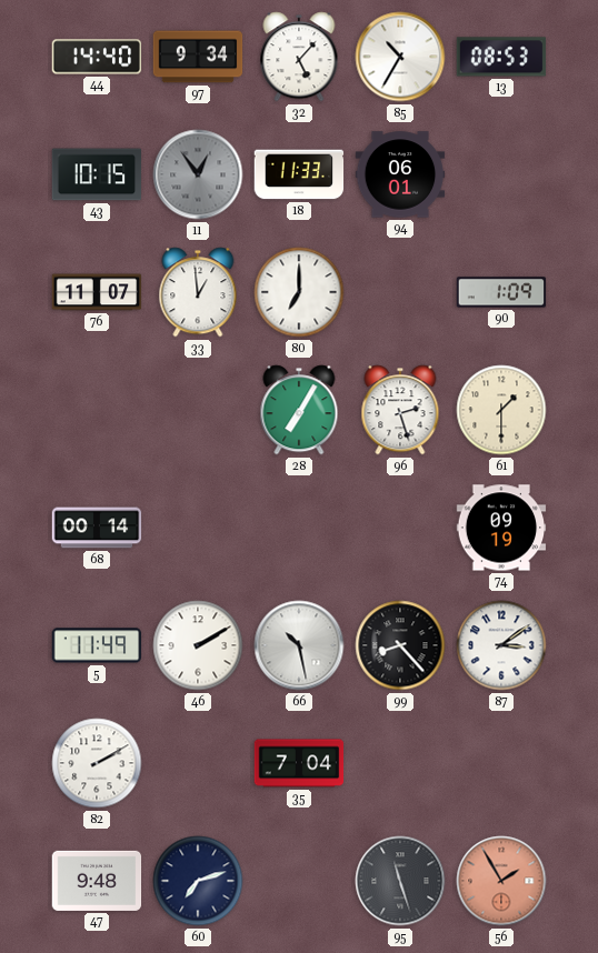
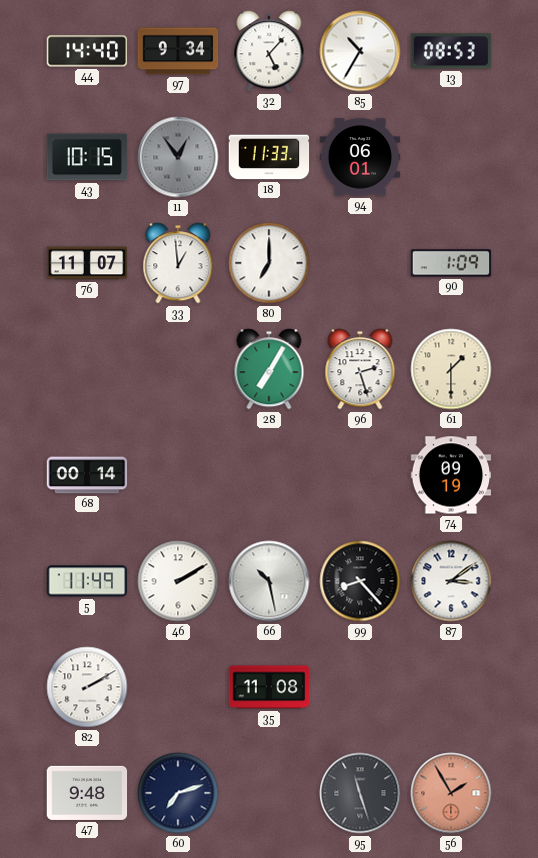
35: 7:04 -> 11:08
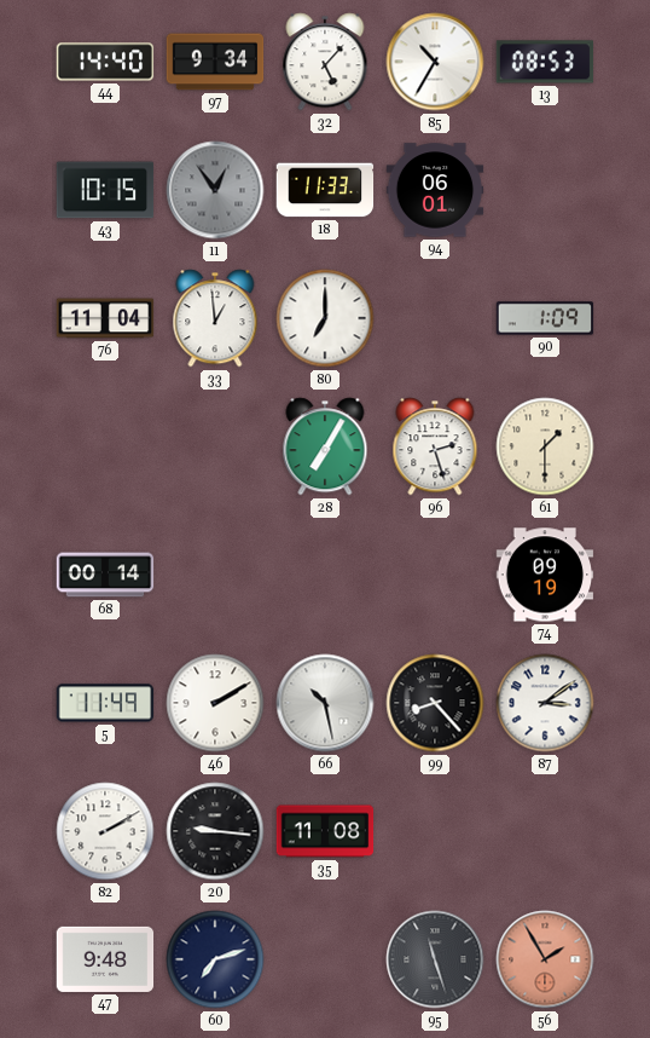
76: 11:07 -> 11:04
20: none -> 9:16
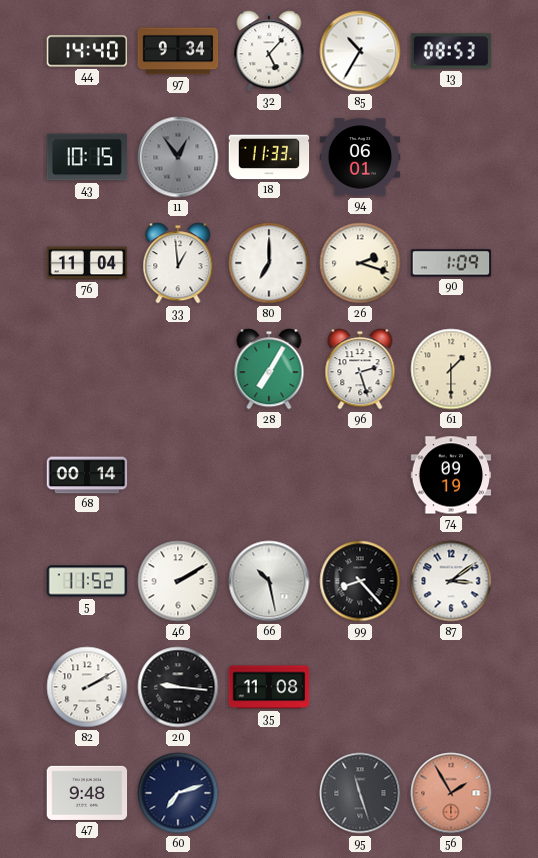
26: none -> 2:18
5: 11:49 -> 11:52
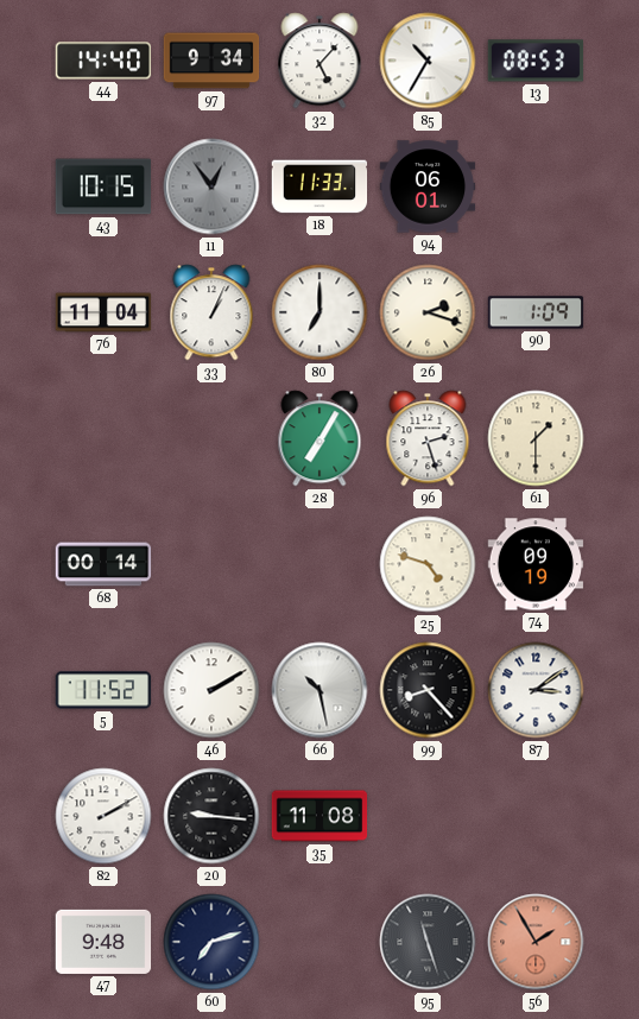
33: 12:59 -> 1:04
25: none -> 4:48
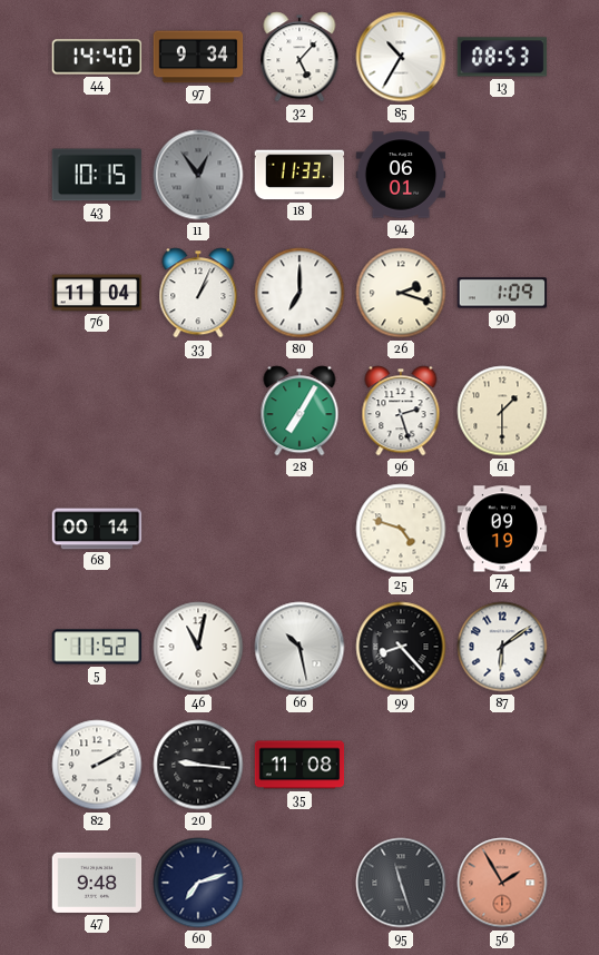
46: 2:10 -> 11:02
87: 3:09 -> 6:09
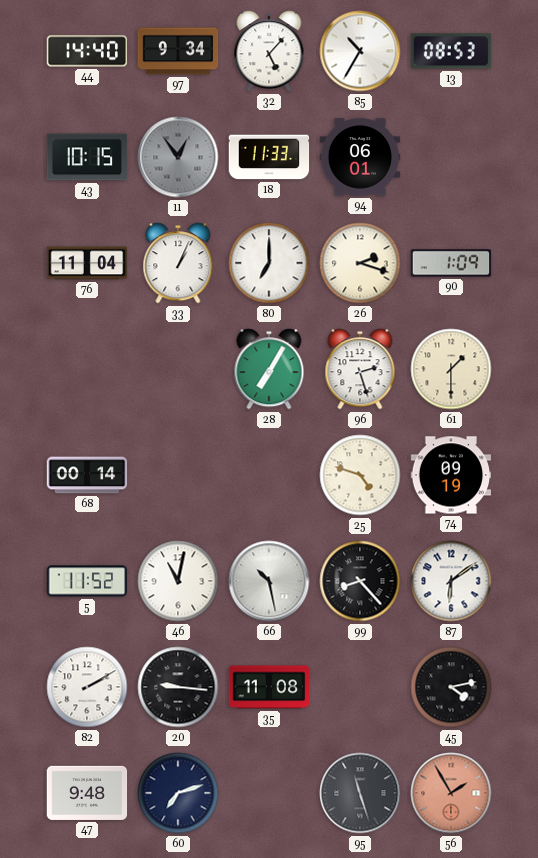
45: none -> 4:13
